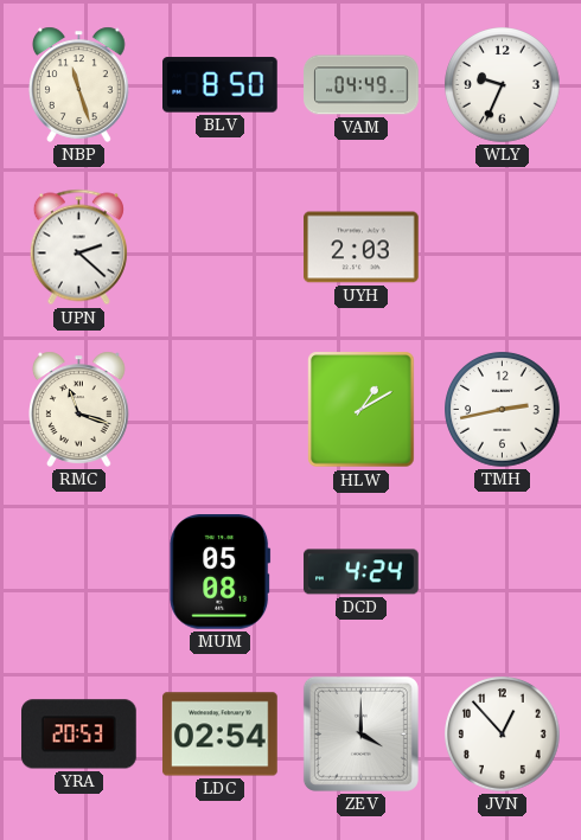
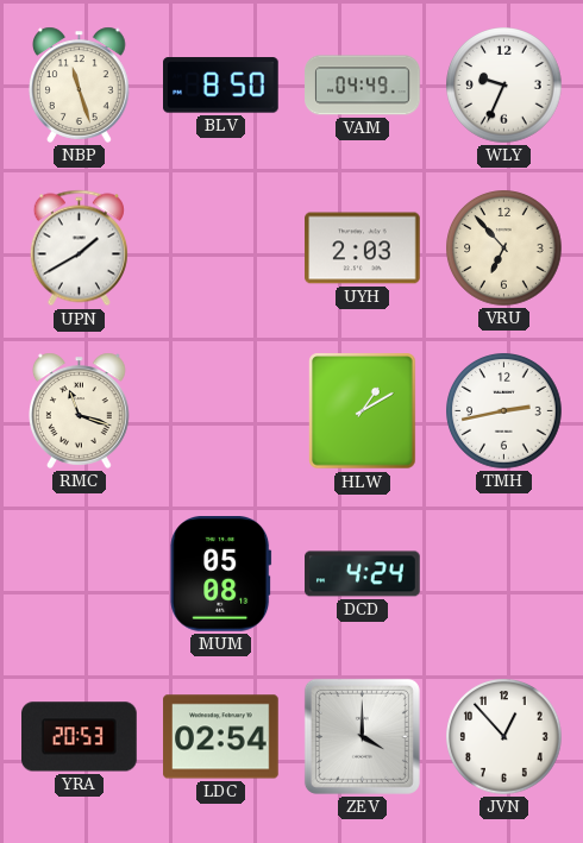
UPN: 2:22 -> 1:40
VRU: none -> 6:53
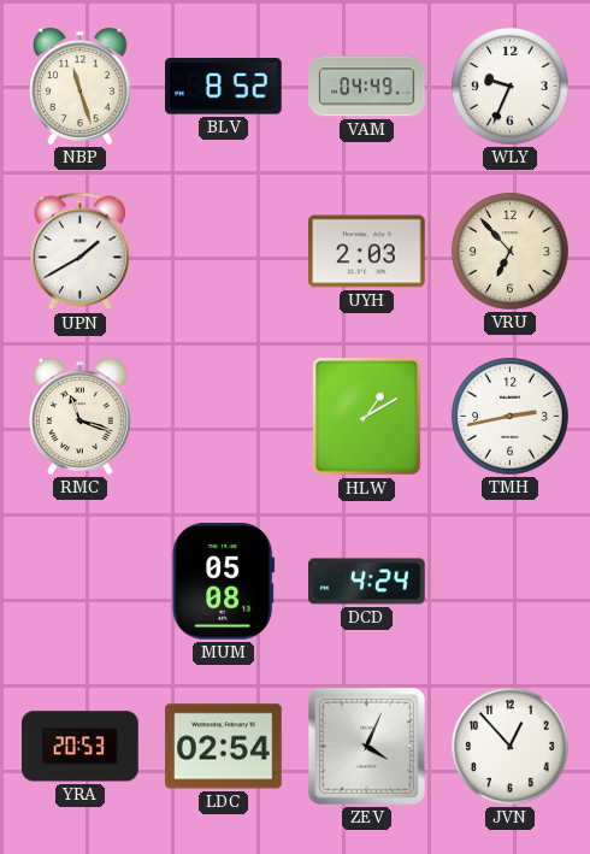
BLV: 8:50 -> 8:52
ZEV: 4:00 -> 4:04
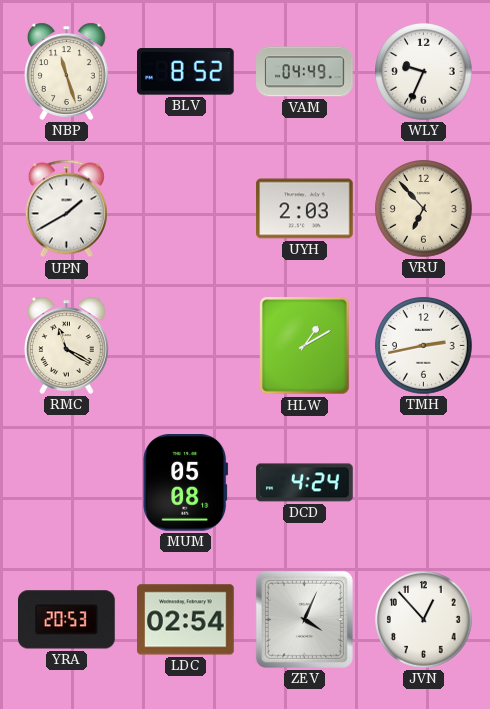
RMC: 11:18 -> 11:20
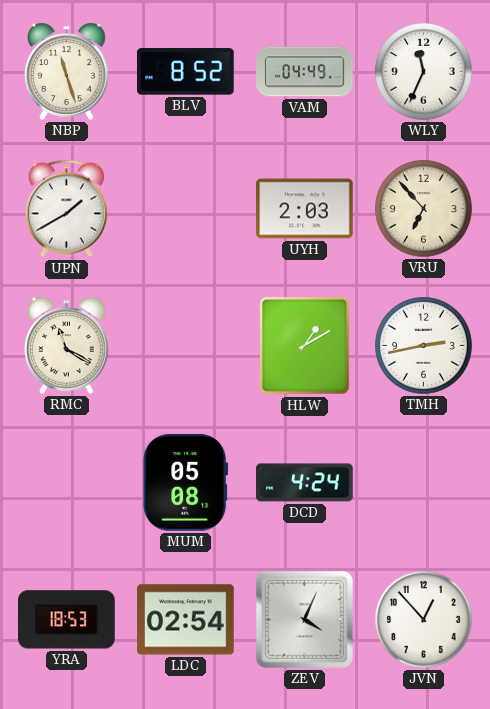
WLY: 9:34 -> 11:34
YRA: 20:53 -> 18:53
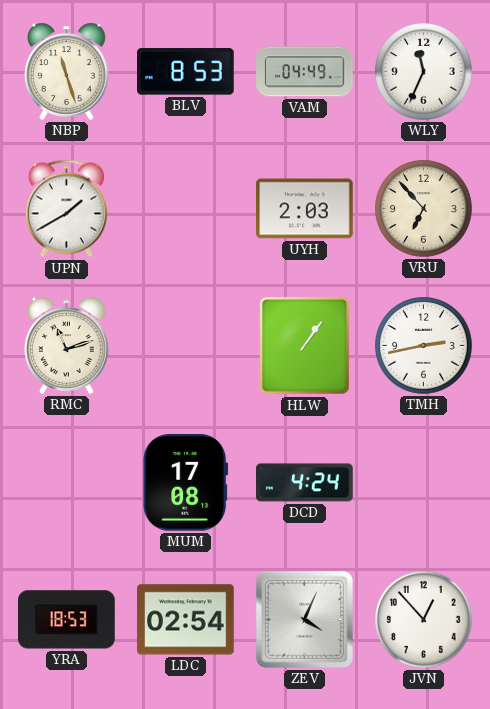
BLV: 8:52 -> 8:53
RMC: 11:20 -> 11:12
HLW: 1:10 -> 1:06
MUM: 05:08 -> 17:08
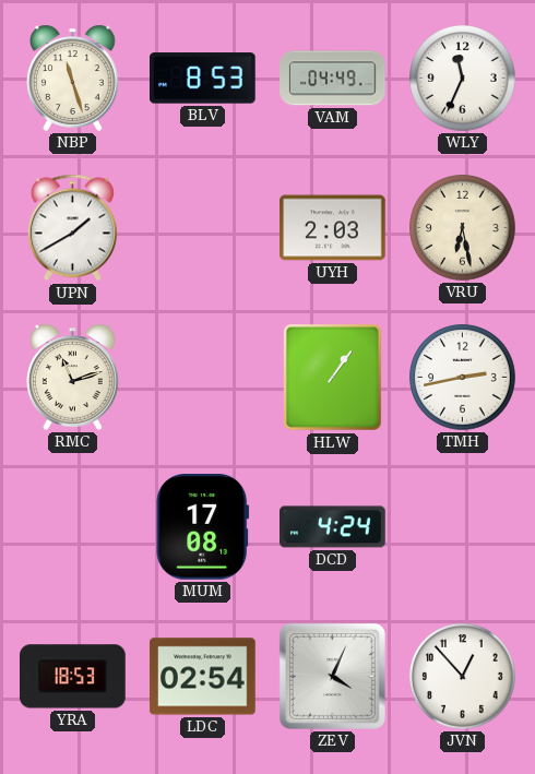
VRU: 6:53 -> 6:28
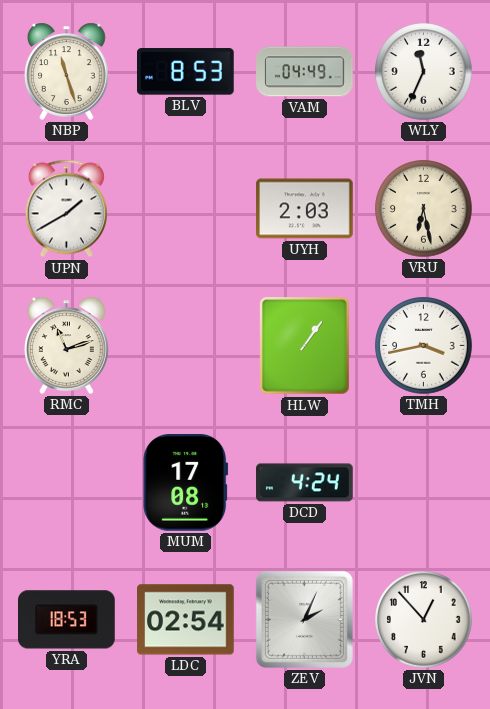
TMH: 2:43 -> 3:43
ZEV: 4:04 -> 2:04
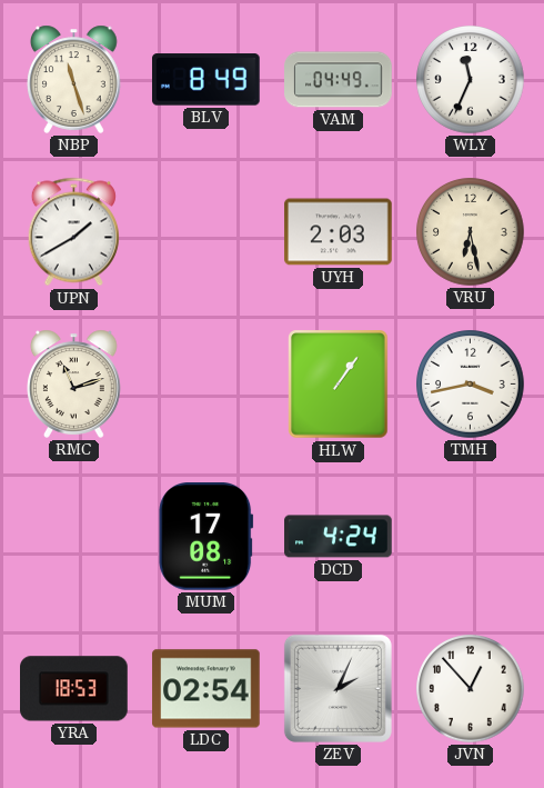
BLV: 8:53 -> 8:49
